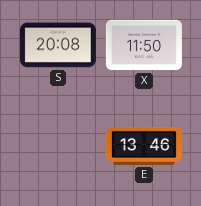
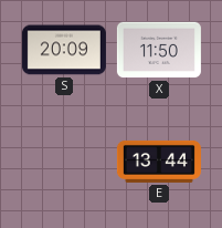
S: 20:08 -> 20:09
E: 13:46 -> 13:44
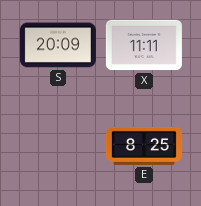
X: 11:50 -> 11:11
E: 13:44 -> 8:25
